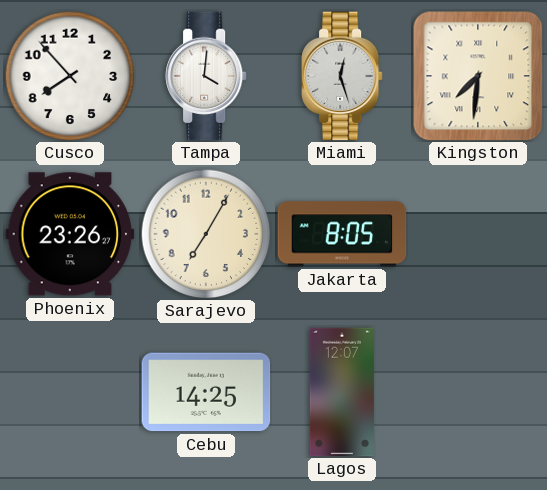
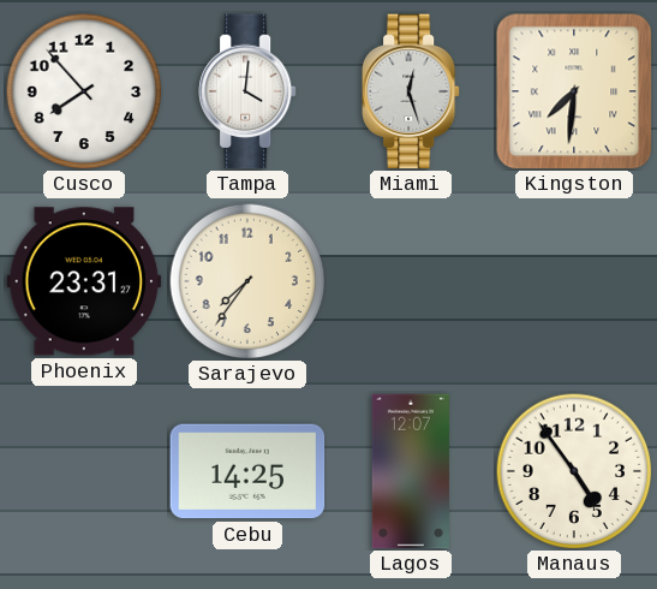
Phoenix: 23:26 -> 23:31
Sarajevo: 7:05 -> 7:36
Jakarta: 8:05 -> none
Manaus: none -> 4:54
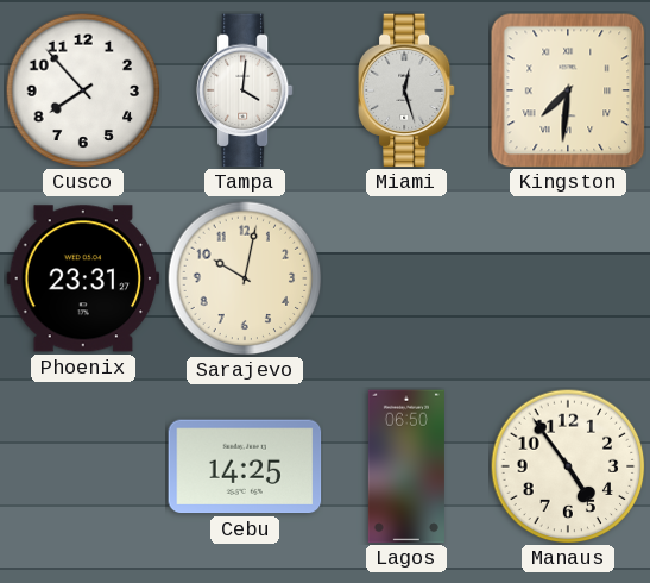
Sarajevo: 7:36 -> 10:02
Lagos: 12:07 -> 06:50
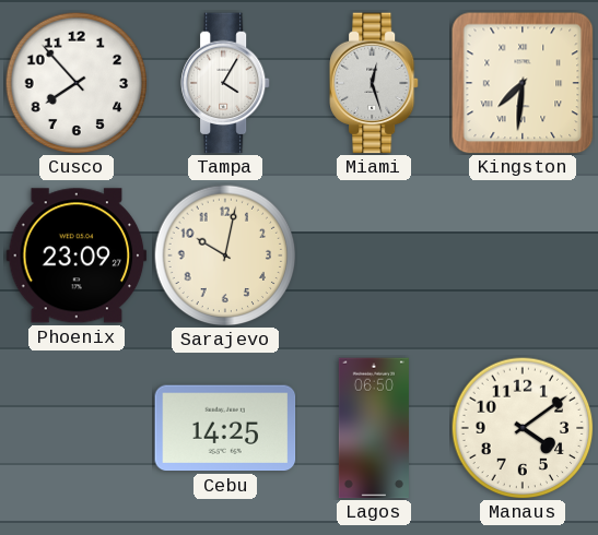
Tampa: 4:01 -> 4:05
Phoenix: 23:31 -> 23:09
Manaus: 4:54 -> 4:09
